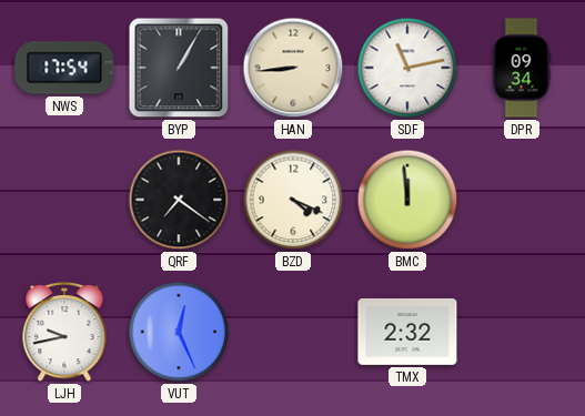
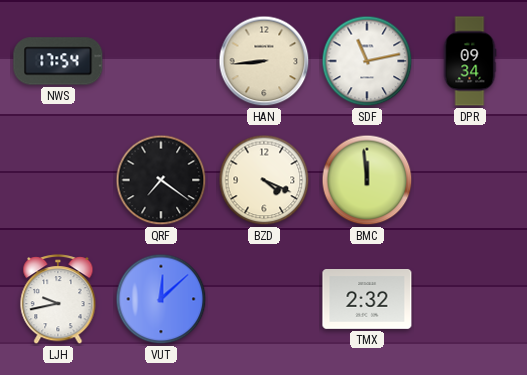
BYP: 1:05 -> none
VUT: 12:26 -> 12:08
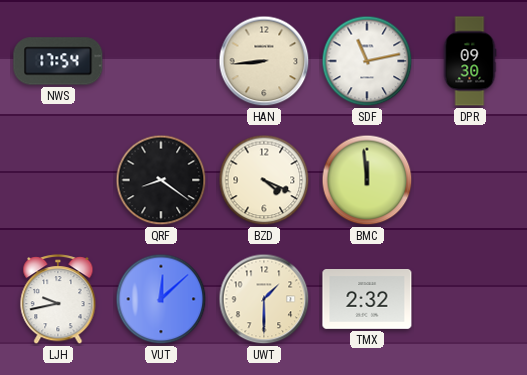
DPR: 09:34 -> 09:30
QRF: 7:21 -> 8:21
UWT: none -> 1:30
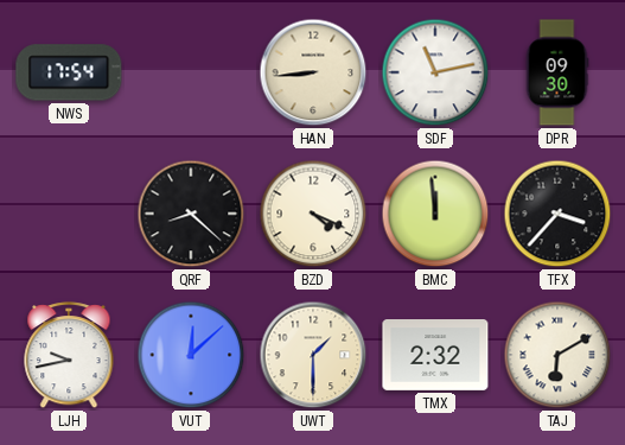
QRF: 8:21 -> 8:22
TFX: none -> 3:37
TAJ: none -> 6:10
